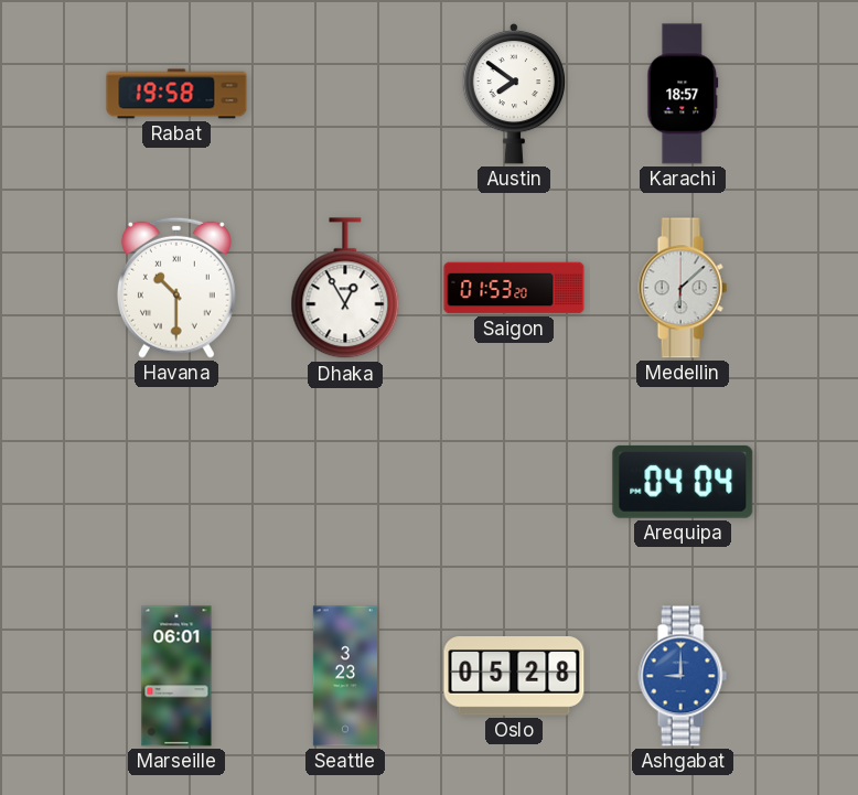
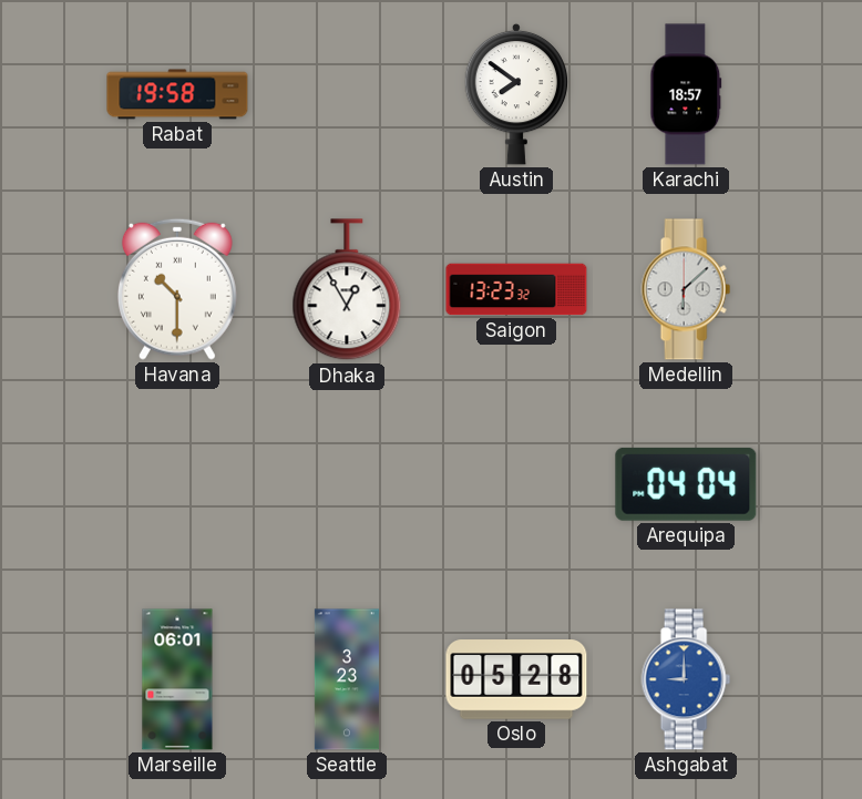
Saigon: 01:53 -> 13:23
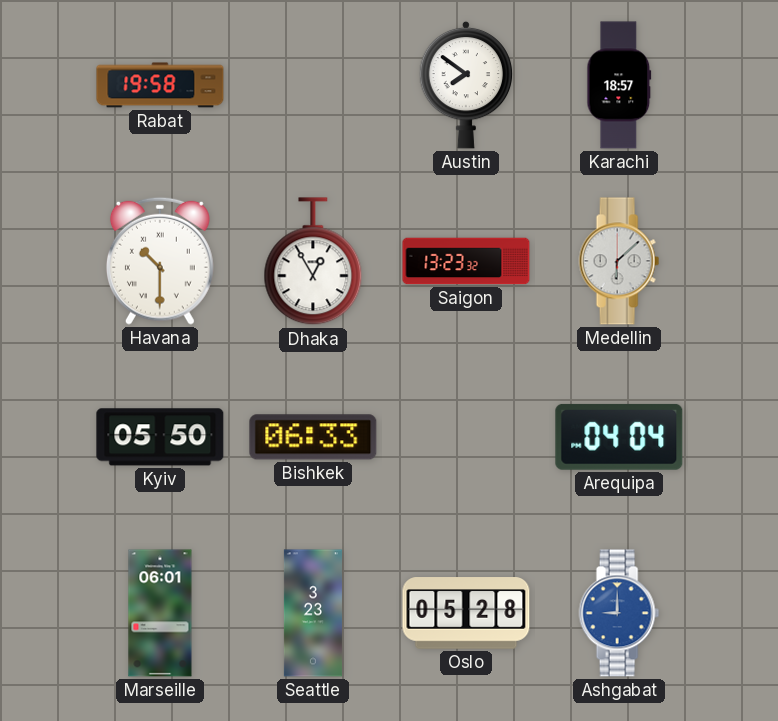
Kyiv: none -> 05:50
Bishkek: none -> 06:33
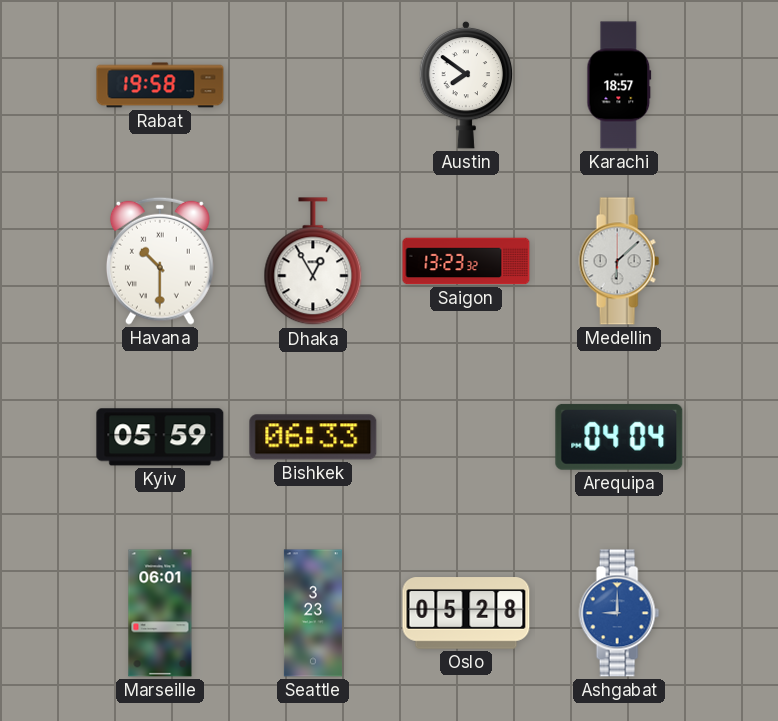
Kyiv: 05:50 -> 05:59
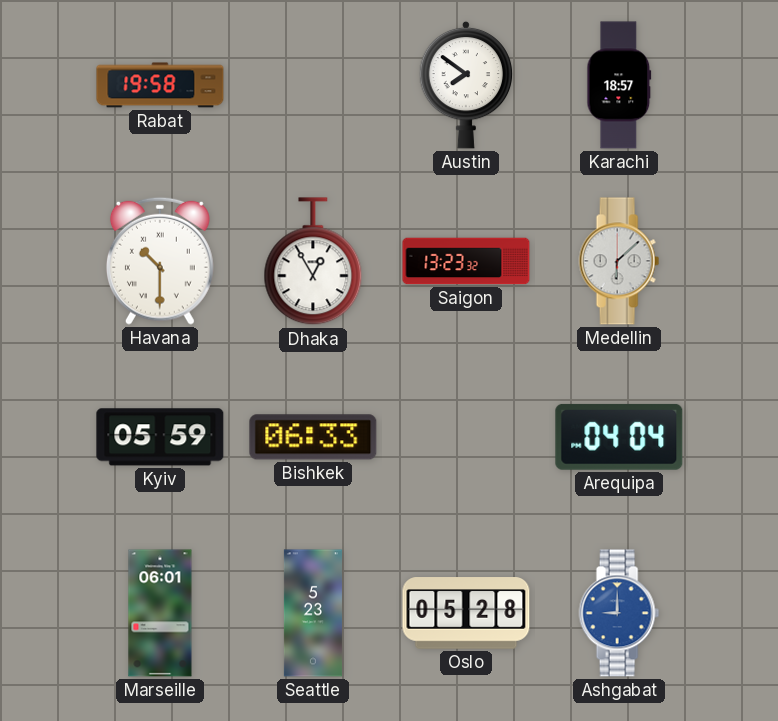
Seattle: 3:23 -> 5:23
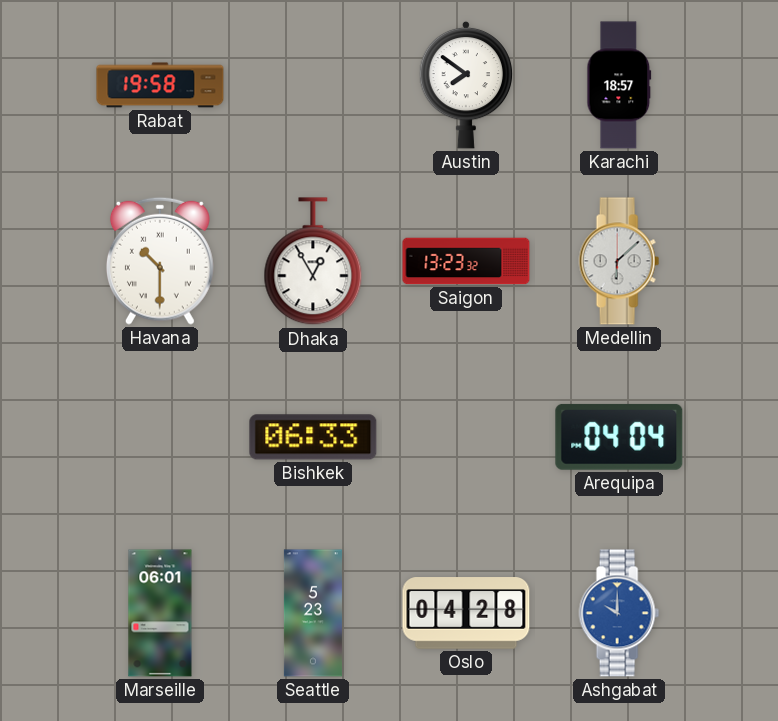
Kyiv: 05:59 -> none
Oslo: 05:28 -> 04:28
Ashgabat: 9:00 -> 10:00
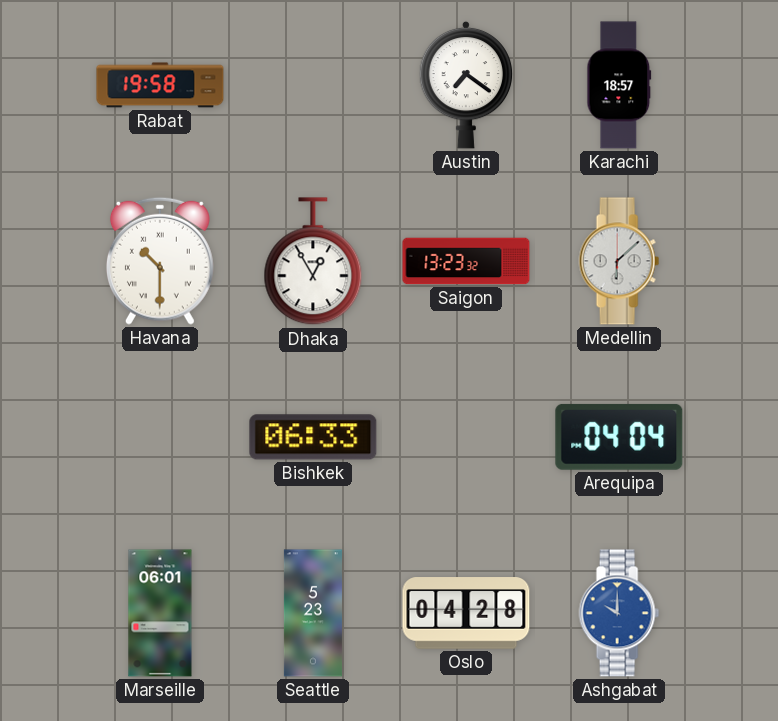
Austin: 7:51 -> 7:21
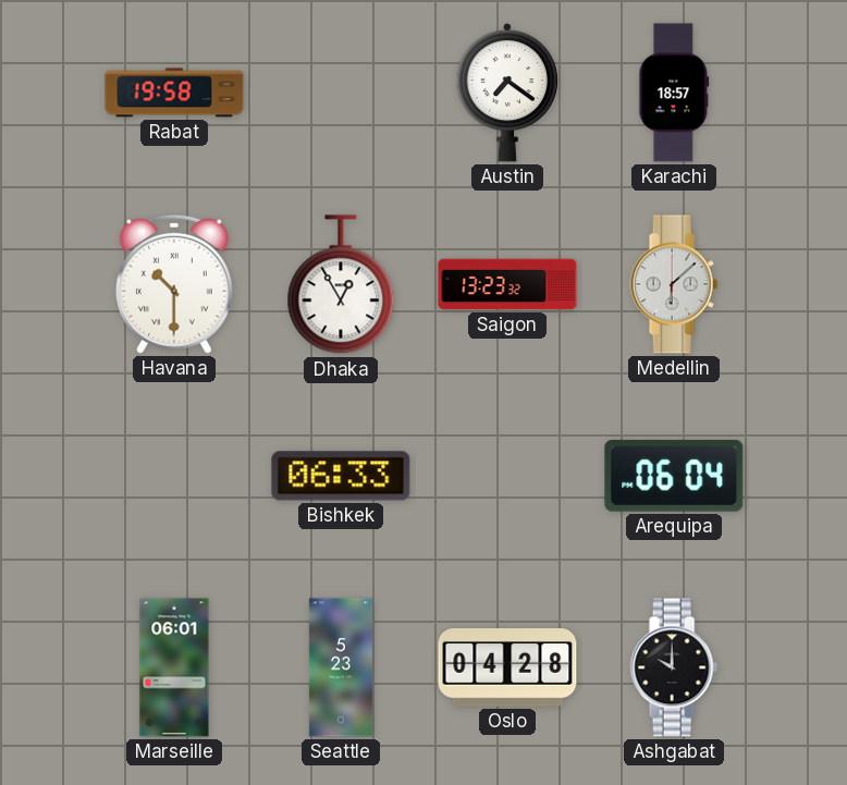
Arequipa: 04:04 -> 06:04
Ashgabat dial: blue -> black
